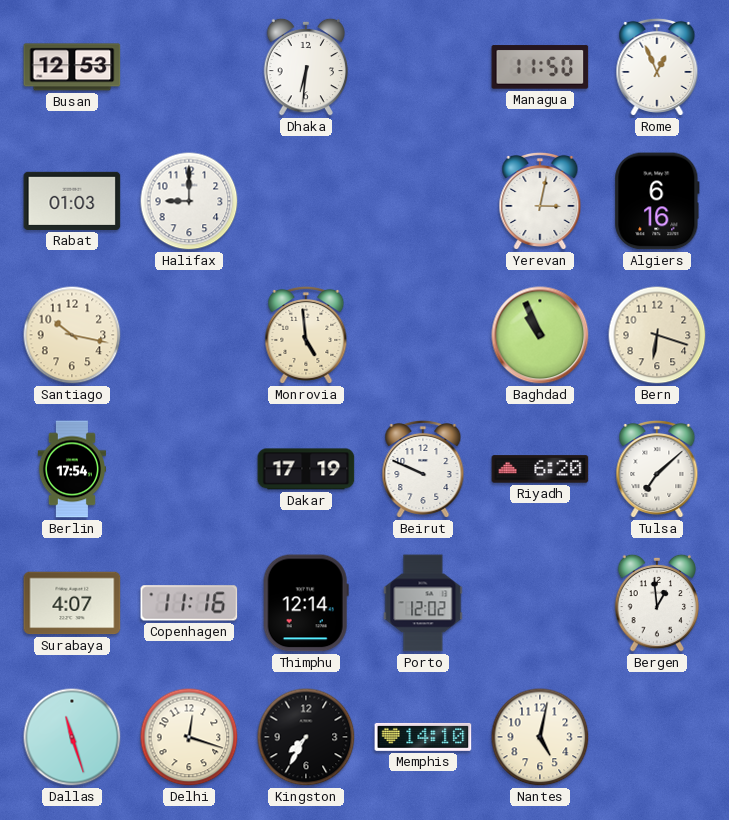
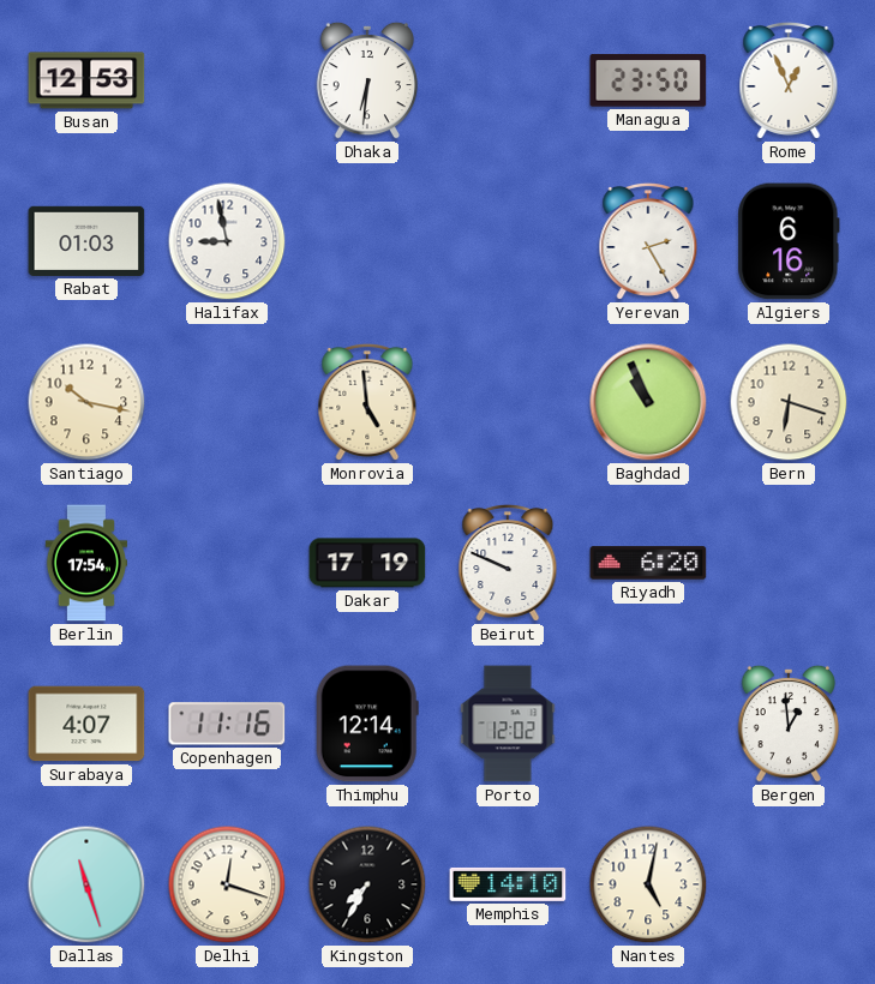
Managua: 11:50 -> 23:50
Halifax: 9:00 -> 8:58
Yerevan: 3:02 -> 2:25
Tulsa: 7:08 -> none
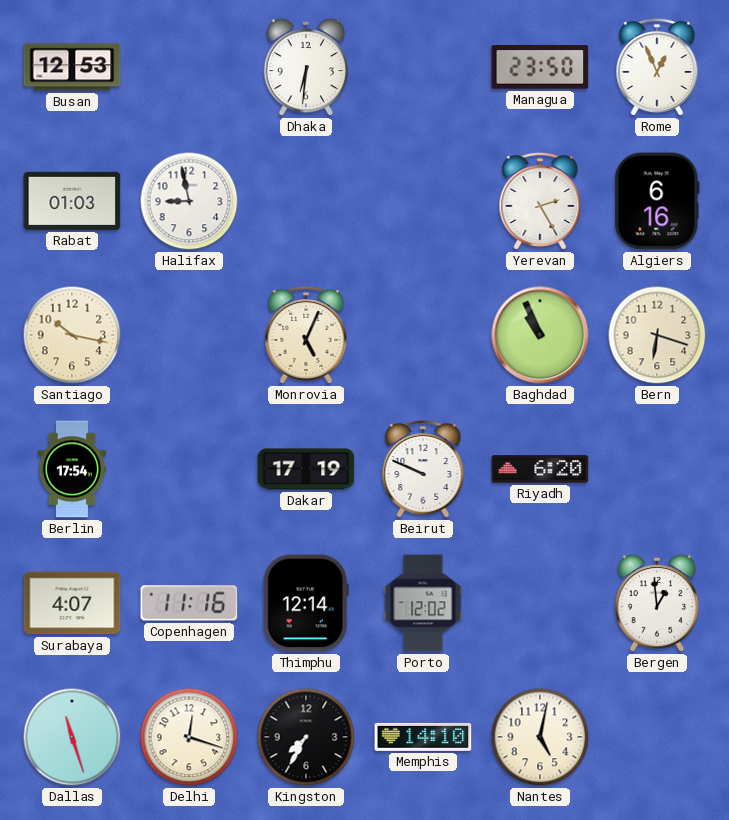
Monrovia: 4:59 -> 5:04
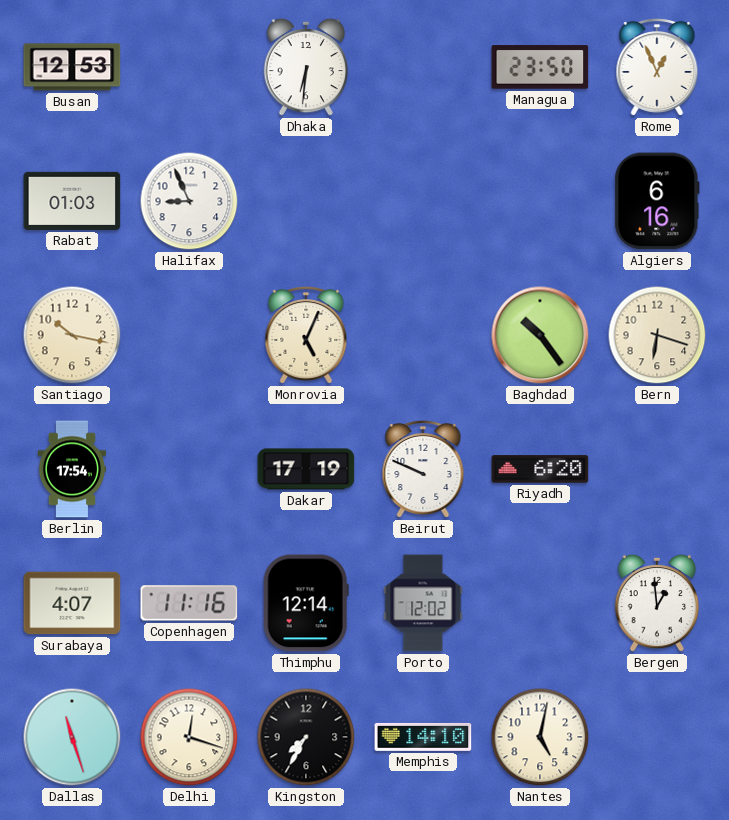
Halifax: 8:58 -> 8:56
Yerevan: 2:25 -> none
Baghdad: 10:56 -> 10:24
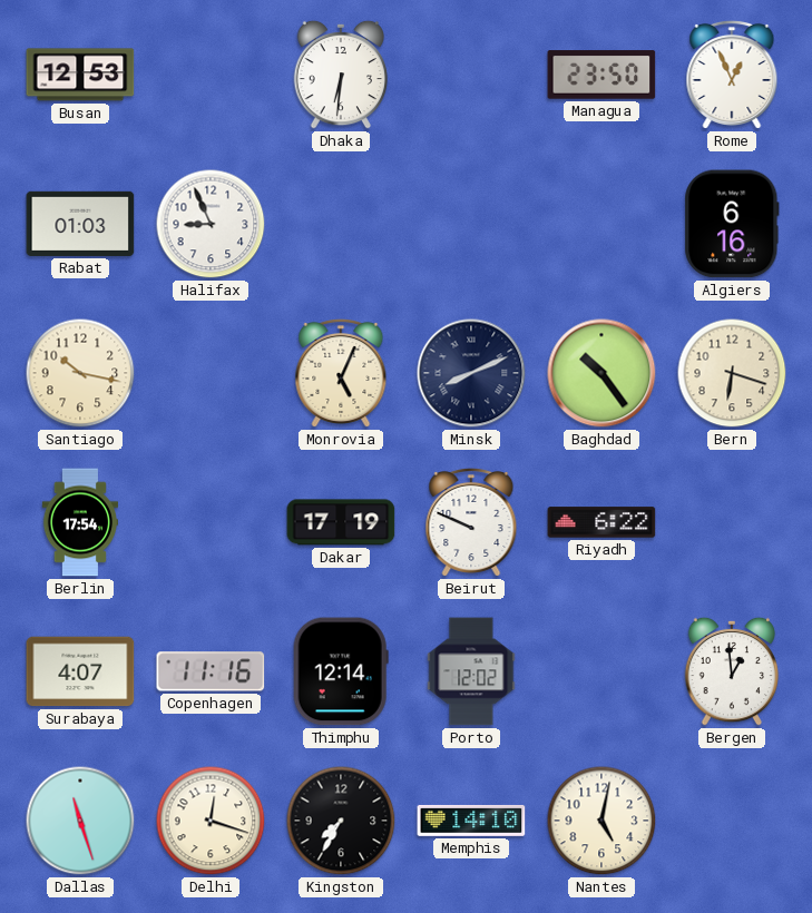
Minsk: none -> 8:11
Riyadh: 6:20 -> 6:22
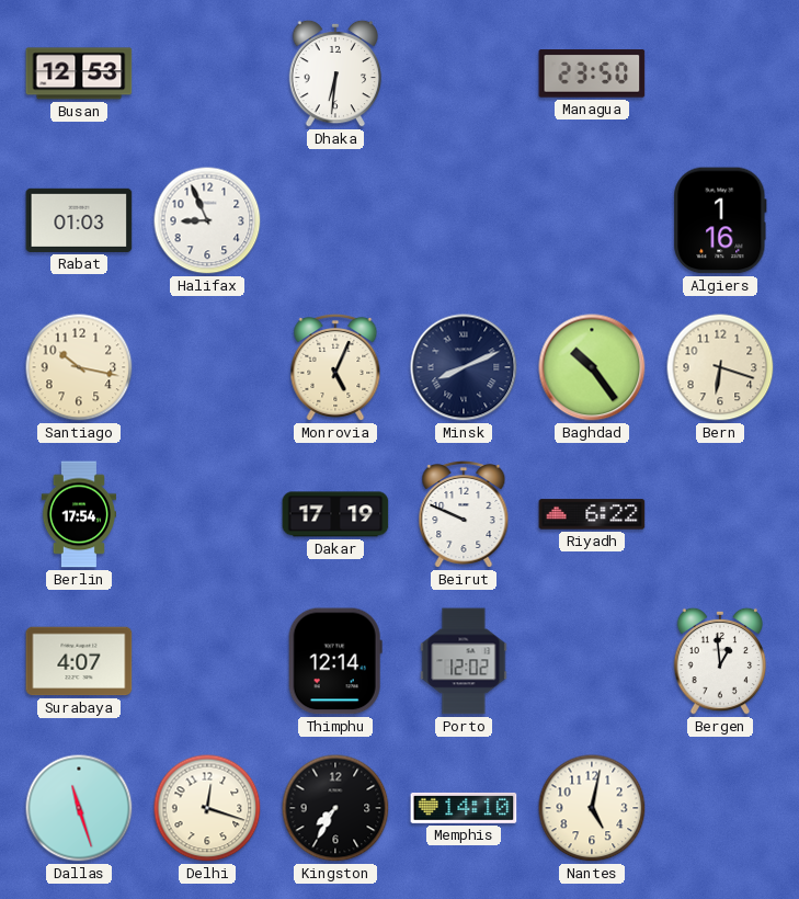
Rome: 12:56 -> none
Algiers: 6:16 -> 1:16
Copenhagen: 11:16 -> none
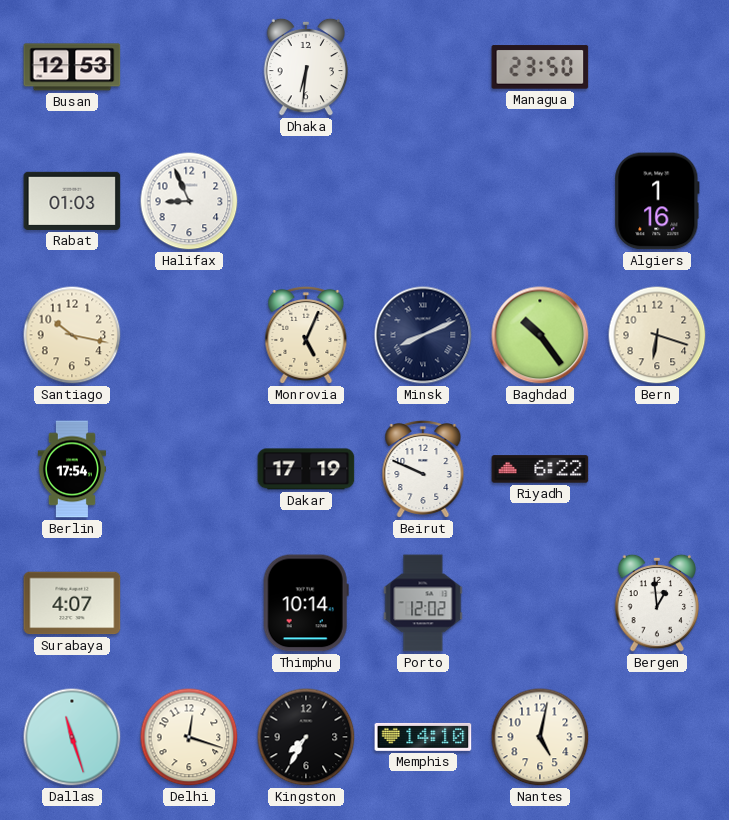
Thimphu: 12:14 -> 10:14
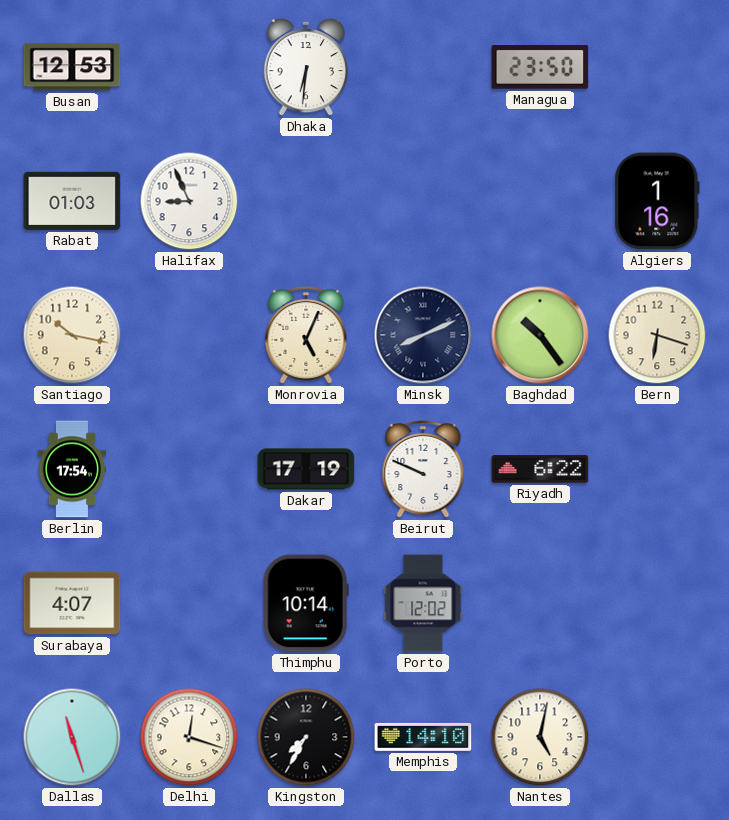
Bergen: 12:59 -> none
